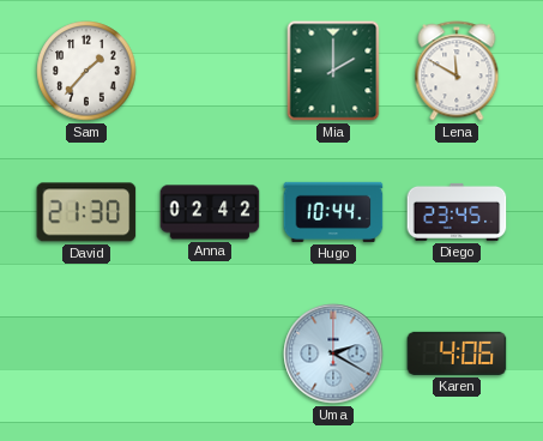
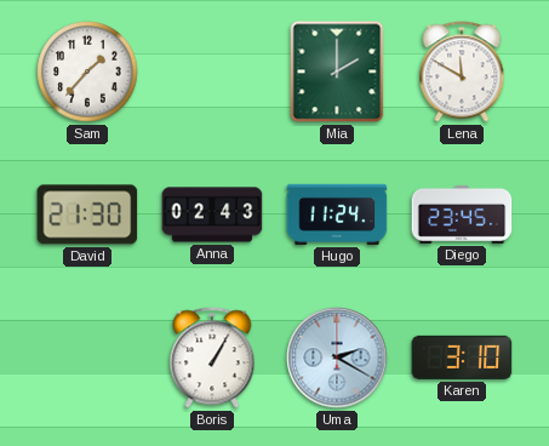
Anna: 02:42 -> 02:43
Hugo: 10:44 -> 11:24
Boris: none -> 1:05
Karen: 4:06 -> 3:10
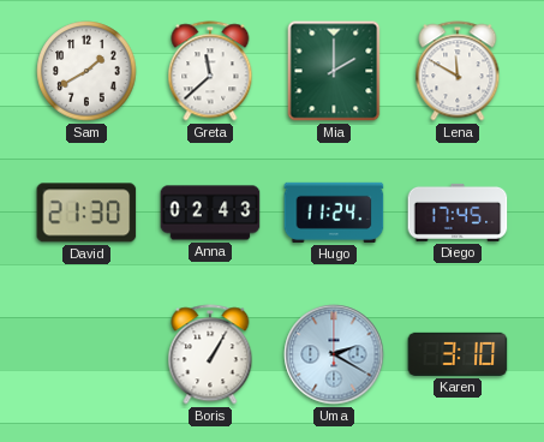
Sam: 1:37 -> 1:40
Greta: none -> 11:38
Diego: 23:45 -> 17:45
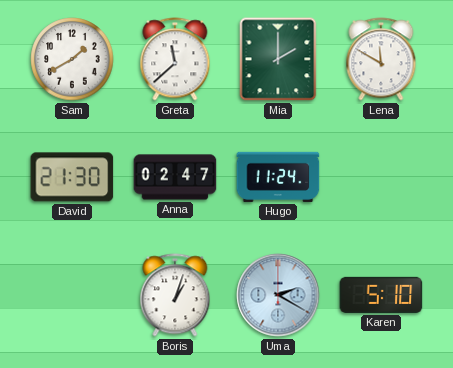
Anna: 02:43 -> 02:47
Diego: 17:45 -> none
Boris: 1:05 -> 1:03
Karen: 3:10 -> 5:10
